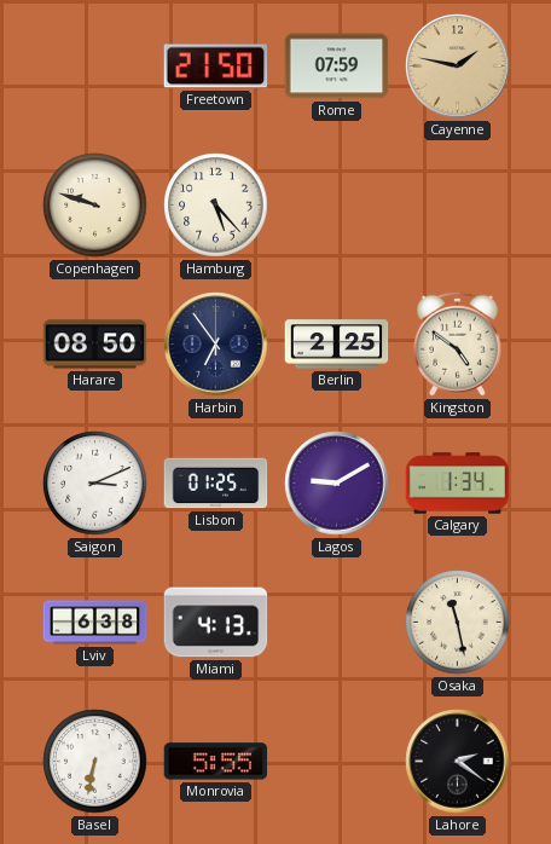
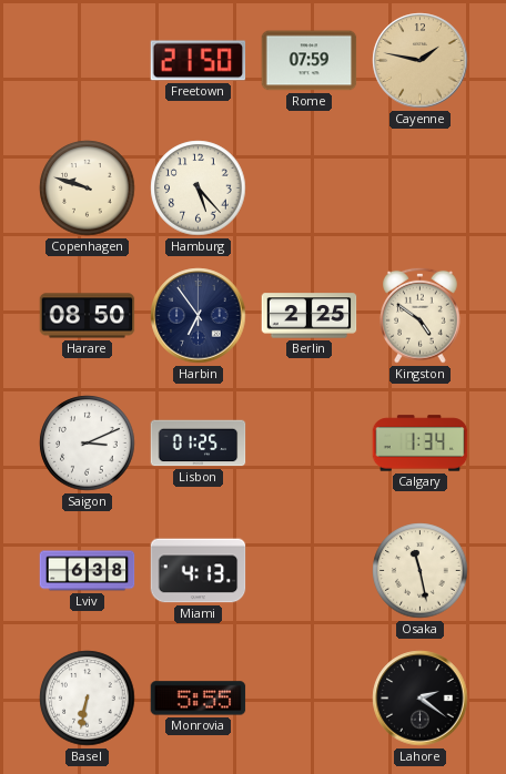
Lagos: 9:10 -> none
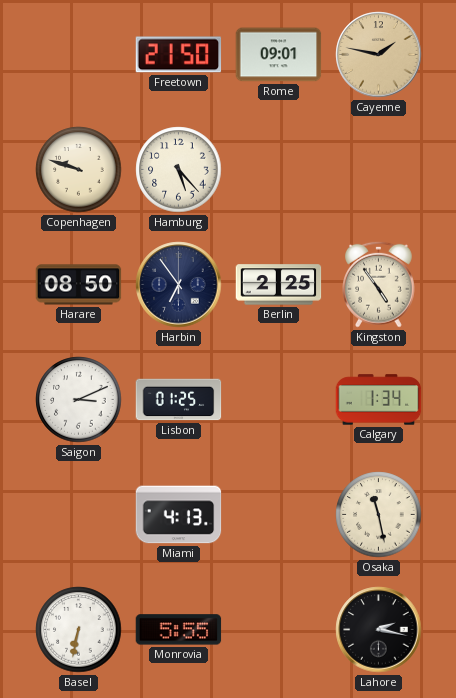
Rome: 07:59 -> 09:01
Kingston: 4:51 -> 4:54
Lviv: 6:38 -> none
Lahore: 2:21 -> 2:17
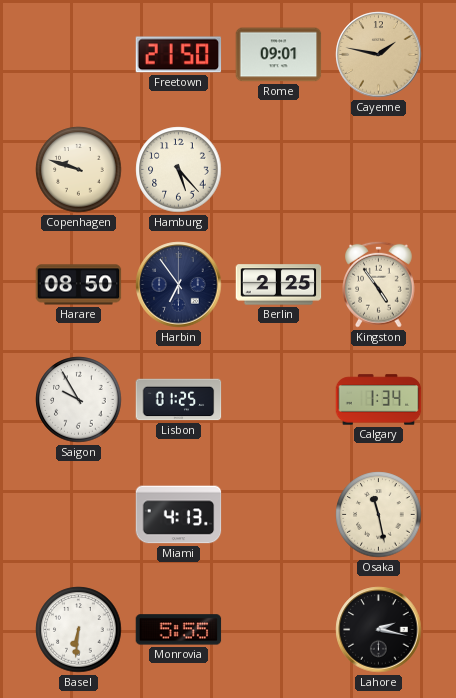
Saigon: 3:11 -> 9:55
Basel: 6:32 -> 6:31
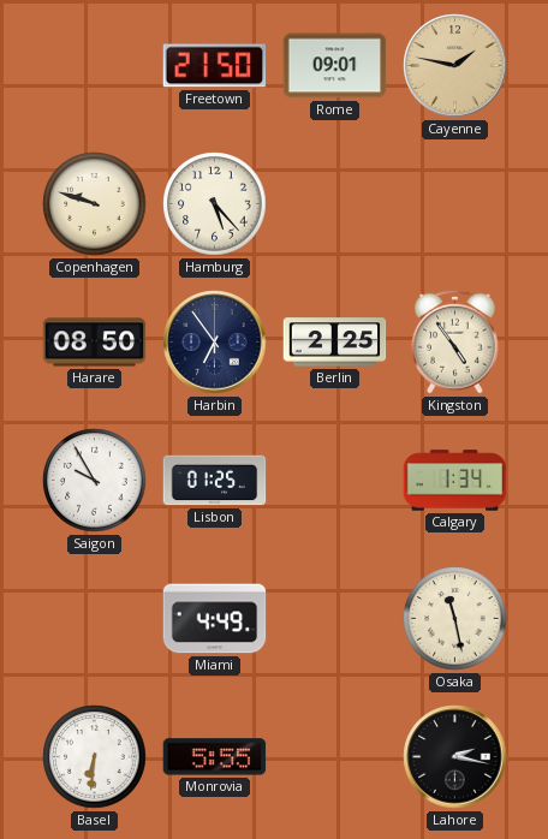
Miami: 4:13 -> 4:49
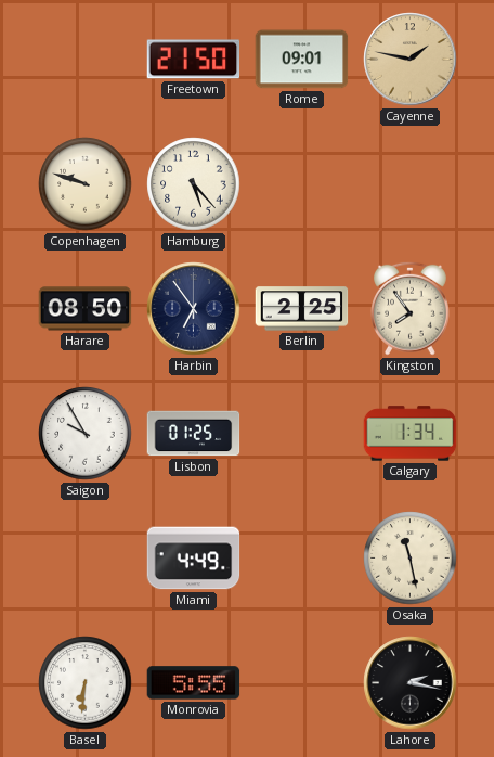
Kingston: 4:54 -> 7:54
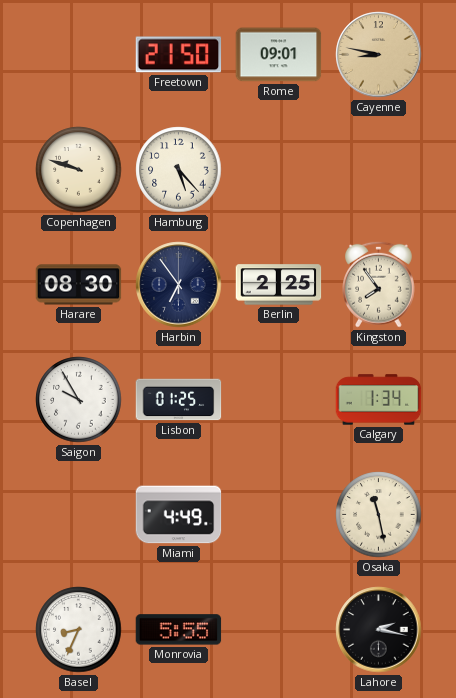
Cayenne: 1:47 -> 8:47
Harare: 08:50 -> 08:30
Basel: 6:31 -> 8:34
